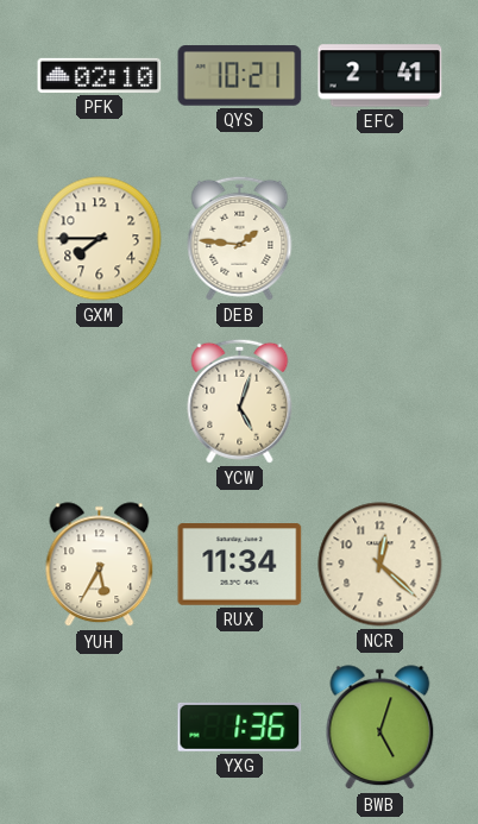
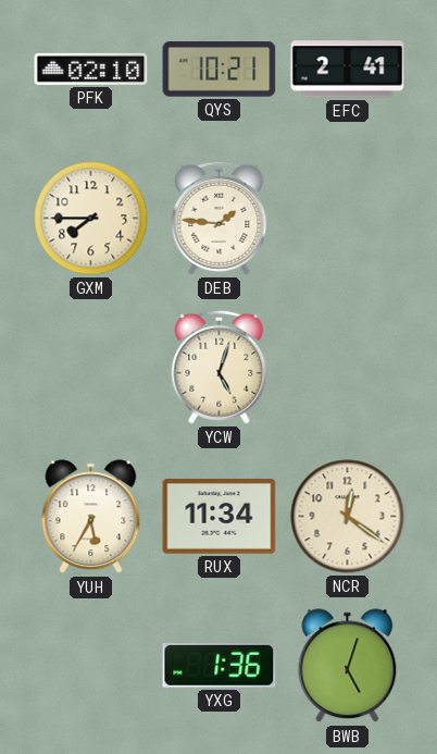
NCR: 12:22 -> 12:21
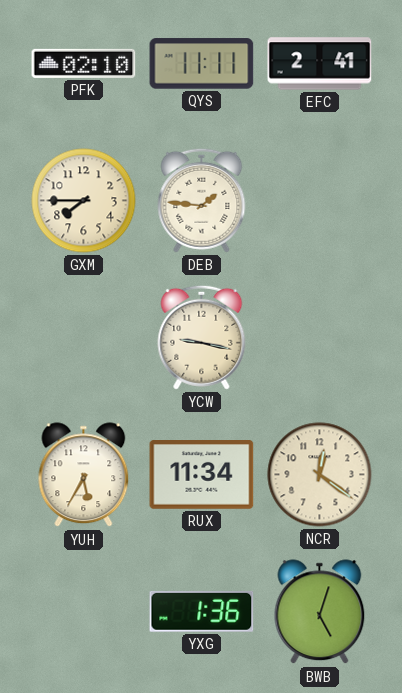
QYS: 10:21 -> 11:11
YCW: 5:03 -> 9:17
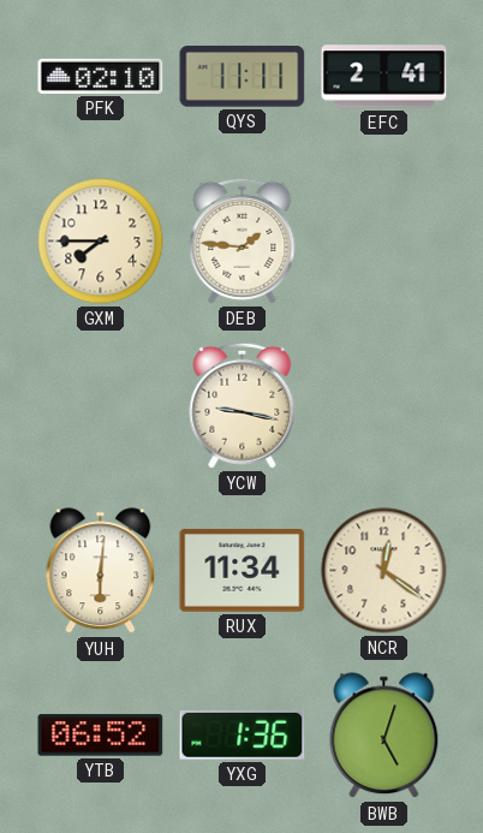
YUH: 5:35 -> 6:01
YTB: none -> 06:52
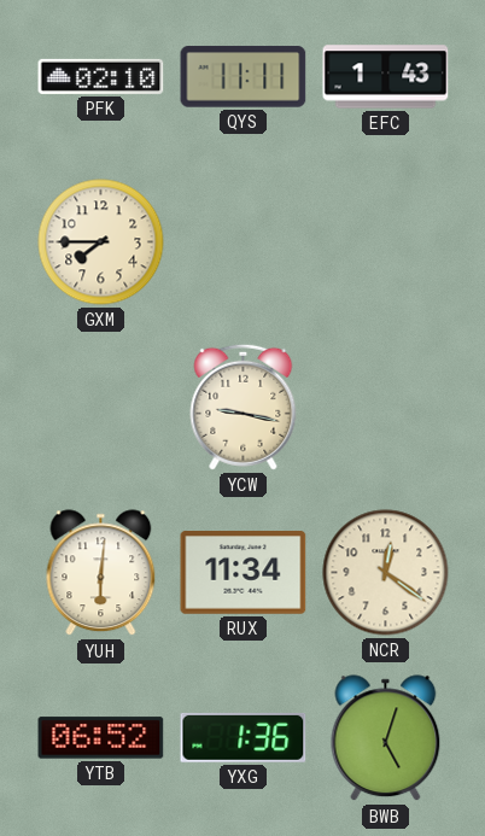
EFC: 2:41 -> 1:43
DEB: 1:46 -> none
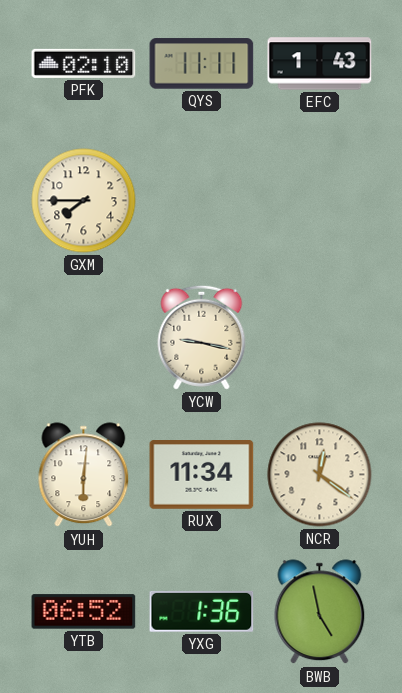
BWB: 5:03 -> 4:58
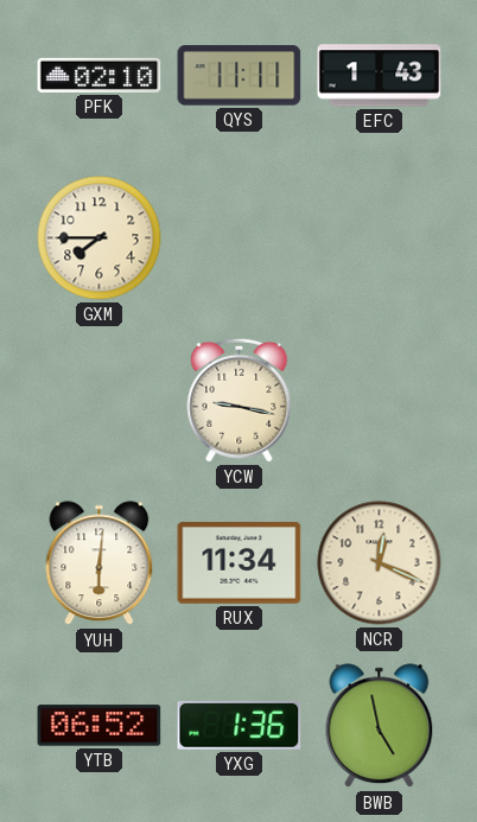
NCR: 12:21 -> 12:19
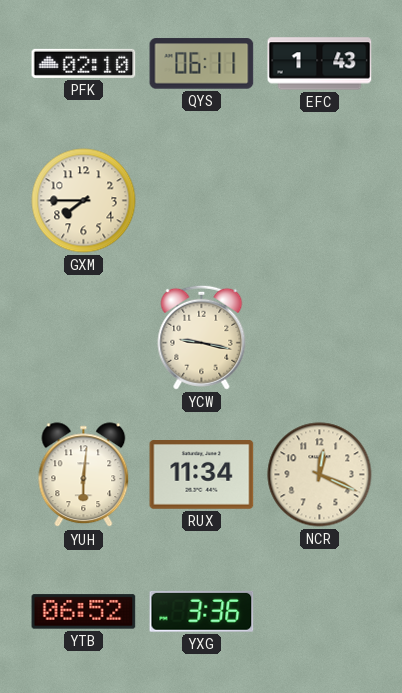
QYS: 11:11 -> 06:11
YXG: 1:36 -> 3:36
BWB: 4:58 -> none
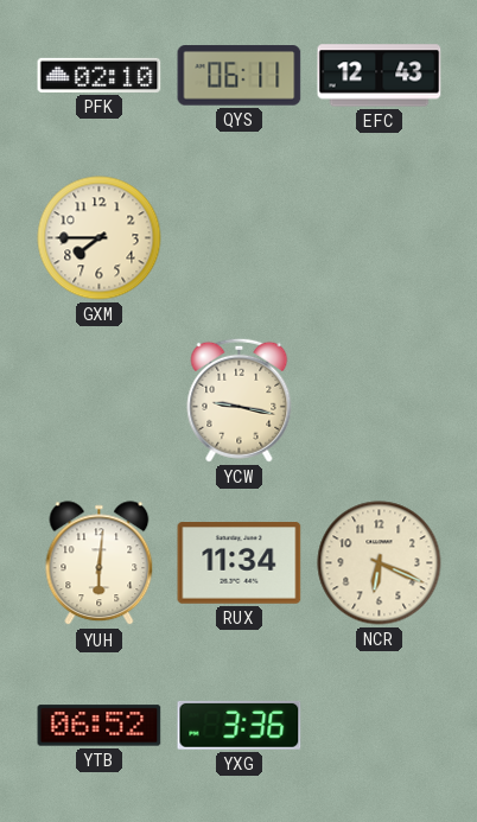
EFC: 1:43 -> 12:43
NCR: 12:19 -> 6:19
